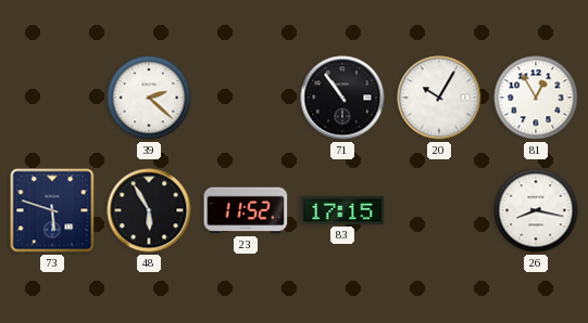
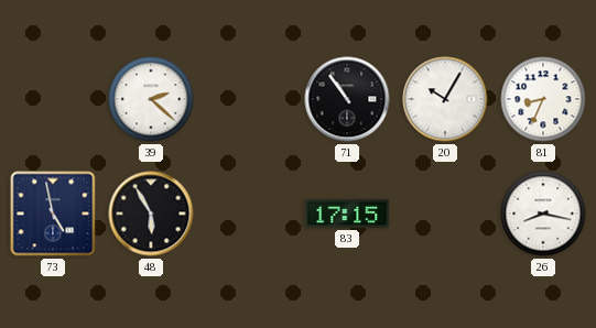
81: 12:55 -> 8:34
73: 5:48 -> 4:58
23: 11:52 -> none
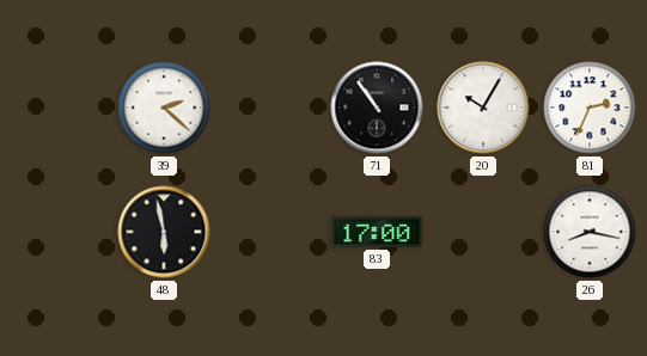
81: 8:34 -> 2:34
73: 4:58 -> none
48: 5:55 -> 5:58
83: 17:15 -> 17:00
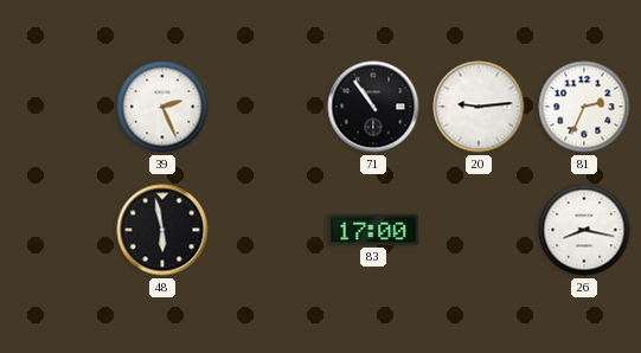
39: 2:22 -> 2:26
20: 10:05 -> 9:14
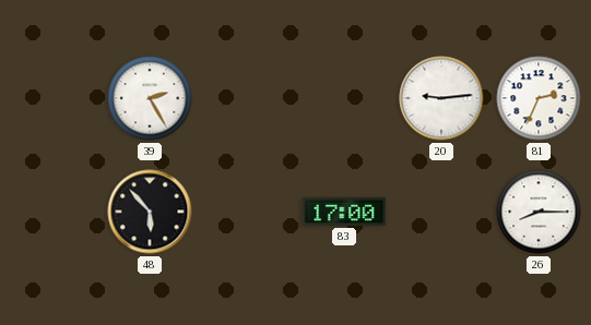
39: 2:26 -> 2:25
71: 10:54 -> none
48: 5:58 -> 5:53
26: 8:17 -> 8:15
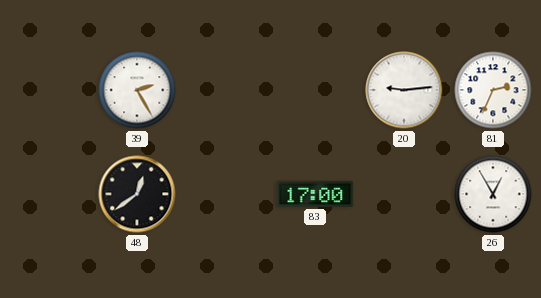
48: 5:53 -> 12:39
26: 8:15 -> 12:55
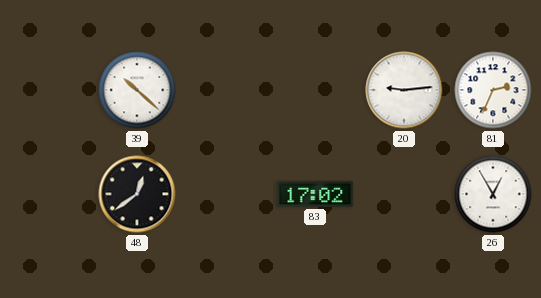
39: 2:25 -> 10:22
83: 17:00 -> 17:02
